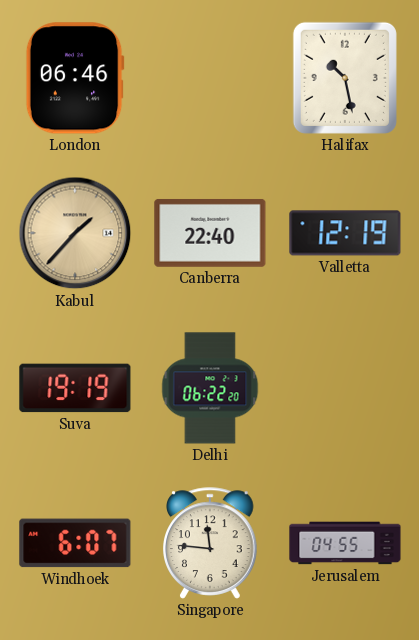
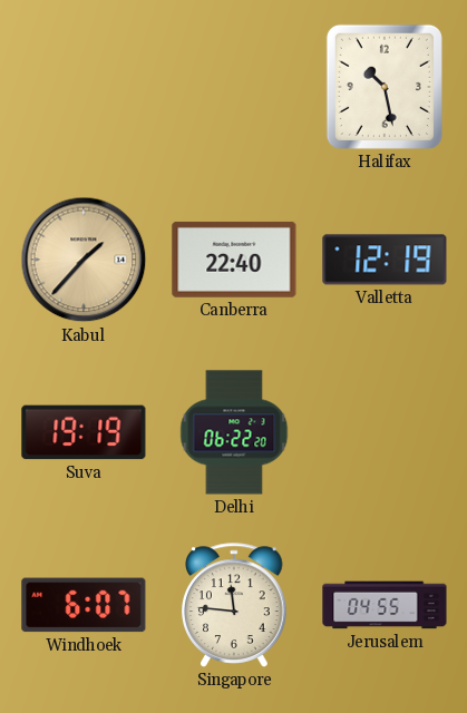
London: 06:46 -> none
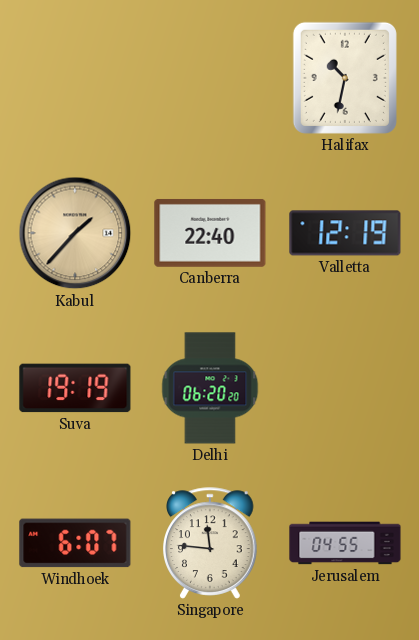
Halifax: 10:28 -> 10:32
Delhi: 06:22 -> 06:20
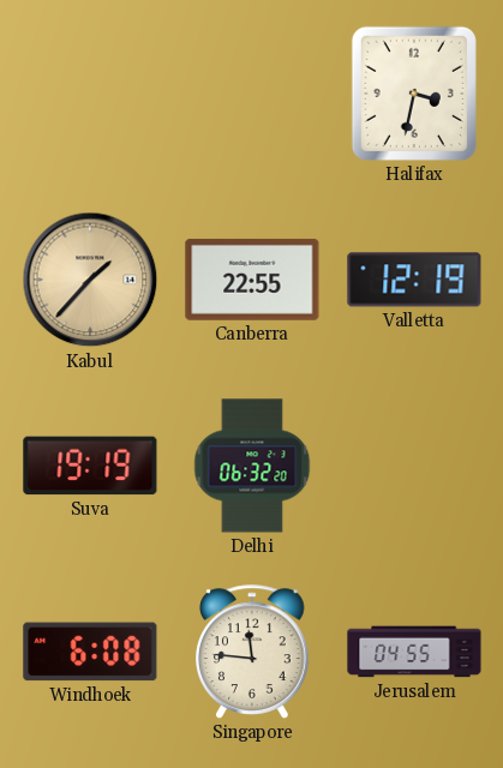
Halifax: 10:32 -> 3:32
Canberra: 22:40 -> 22:55
Delhi: 06:20 -> 06:32
Windhoek: 6:07 -> 6:08
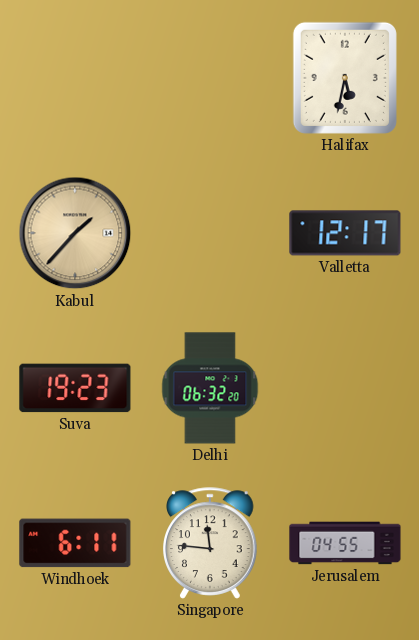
Halifax: 3:32 -> 5:32
Canberra: 22:55 -> none
Valletta: 12:19 -> 12:17
Suva: 19:19 -> 19:23
Windhoek: 6:08 -> 6:11
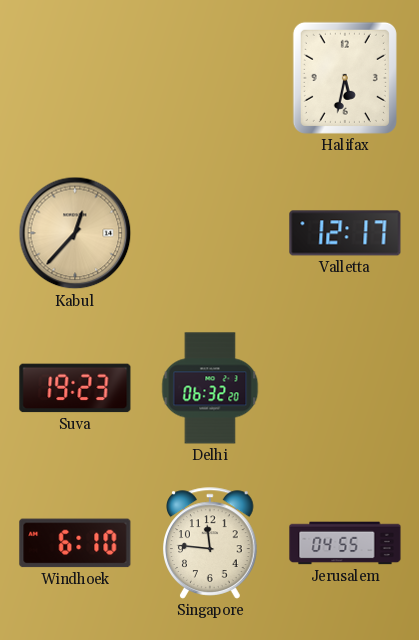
Kabul: 1:37 -> 12:37
Windhoek: 6:11 -> 6:10
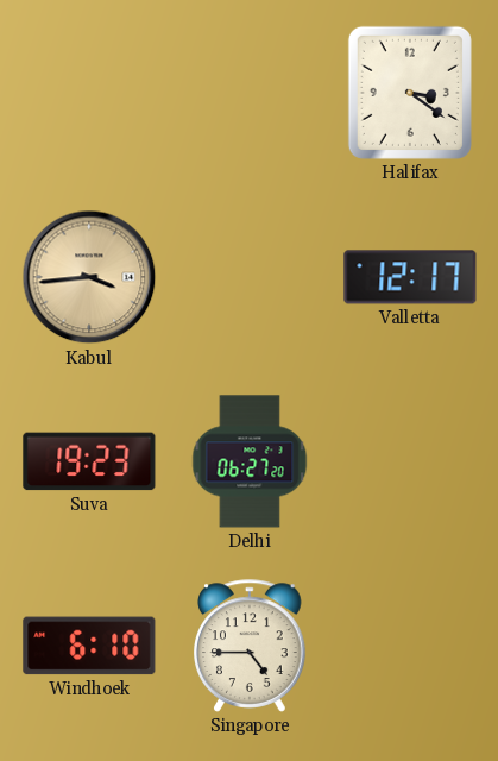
Halifax: 5:32 -> 3:21
Kabul: 12:37 -> 3:44
Delhi: 06:32 -> 06:27
Singapore: 11:46 -> 4:45
Jerusalem: 04:55 -> none
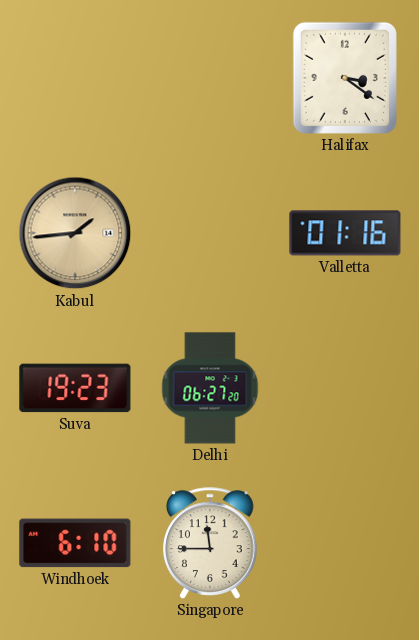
Kabul: 3:44 -> 1:44
Valletta: 12:17 -> 01:16
Singapore: 4:45 -> 11:45
